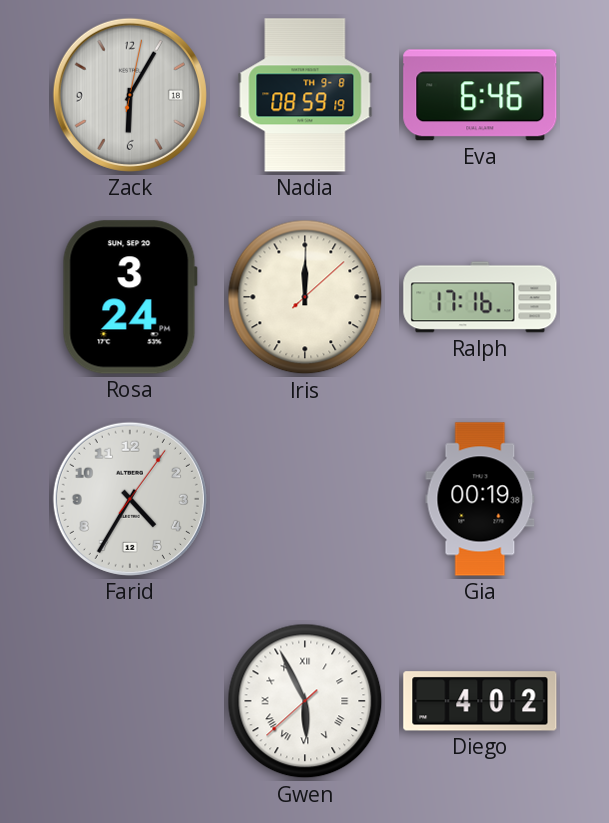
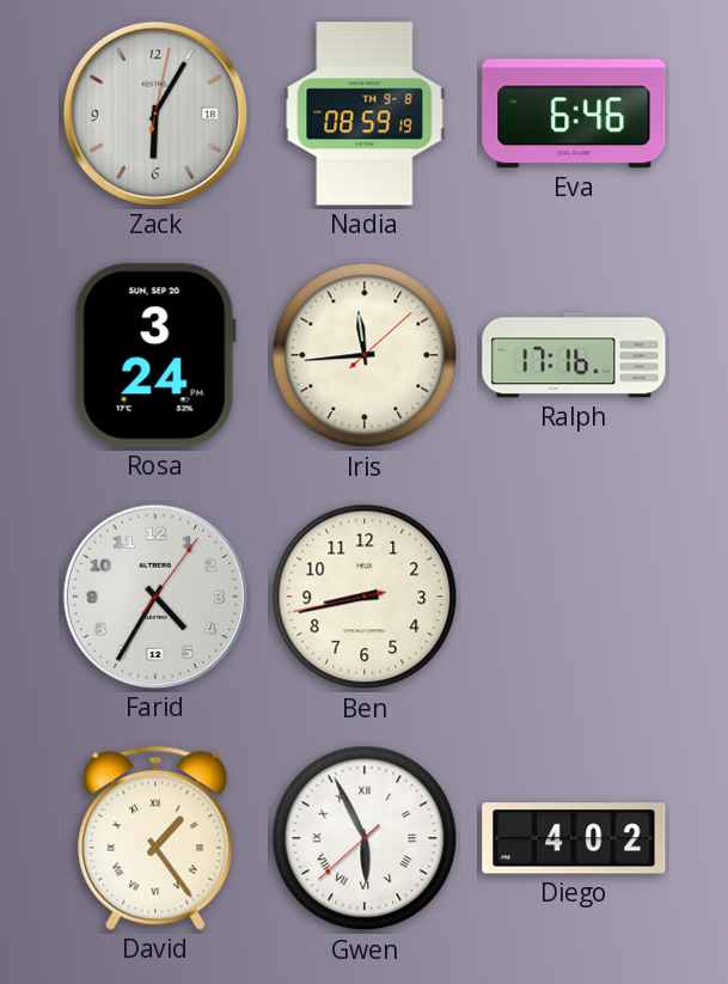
Iris: 12:00 -> 11:44
Ben: none -> 8:42
Gia: 00:19 -> none
David: none -> 1:24
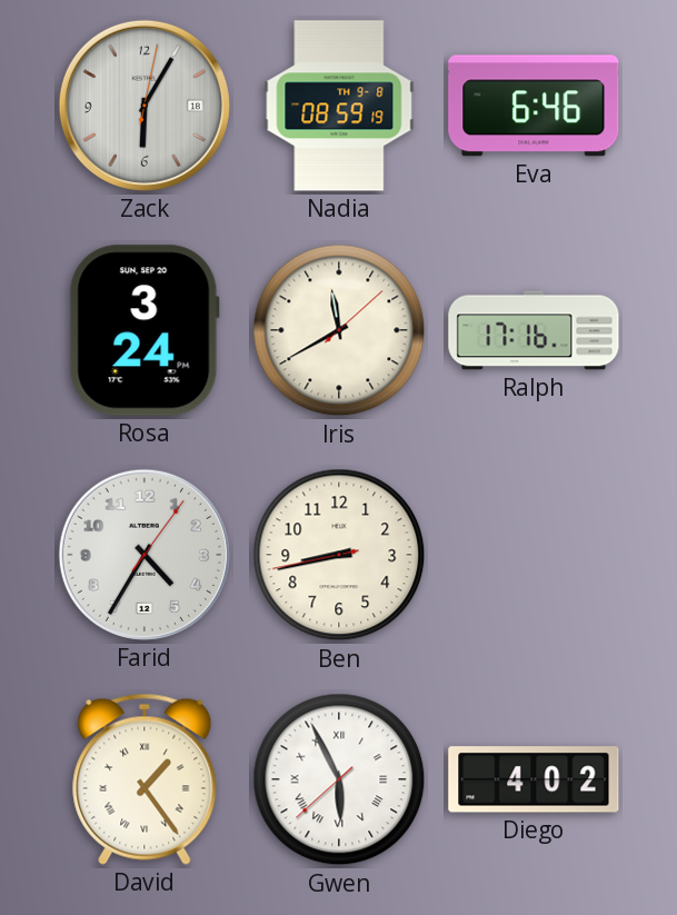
Iris: 11:44 -> 11:40
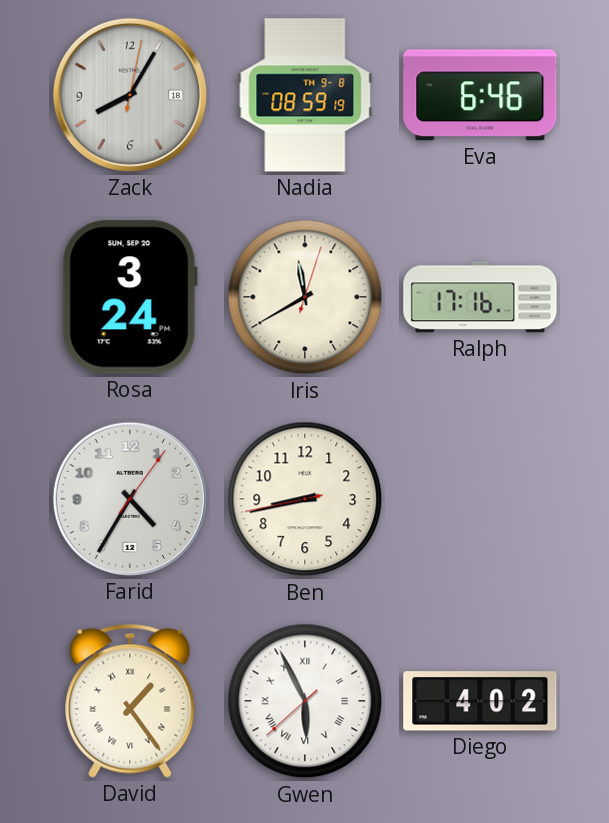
Zack: 6:05 -> 8:05
Iris: 11:40:08 -> 11:40:03
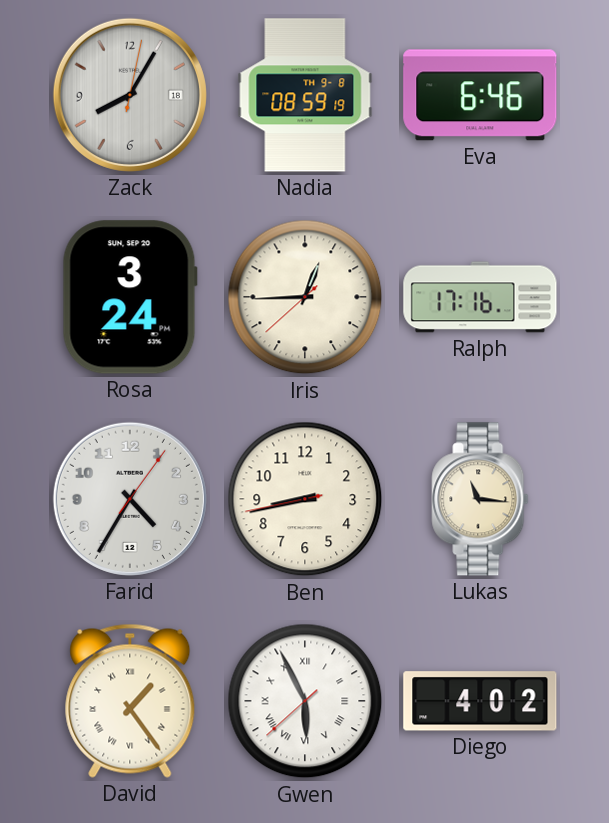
Iris: 11:40 -> 12:44
Lukas: none -> 11:16
